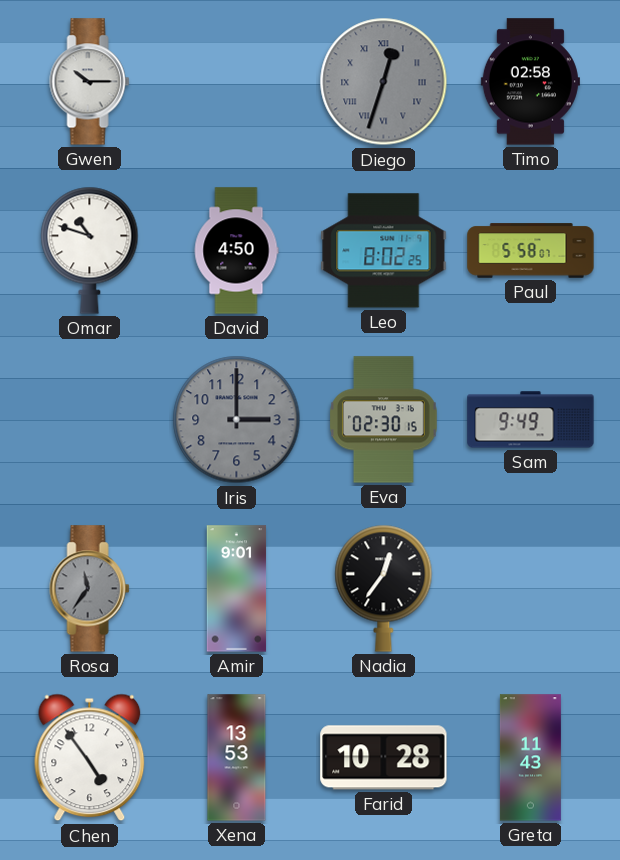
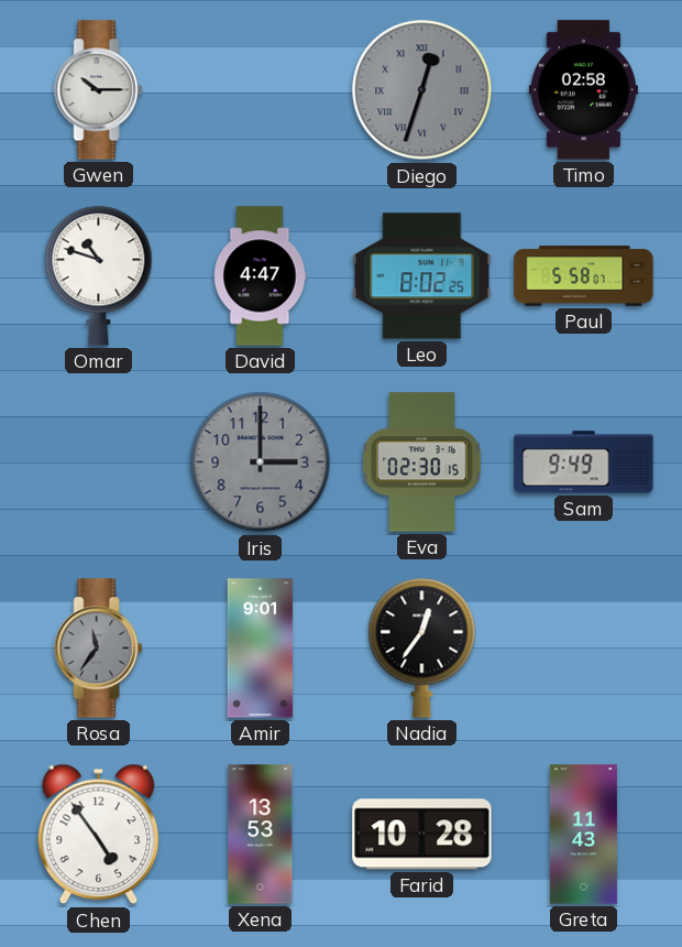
David: 4:50 -> 4:47
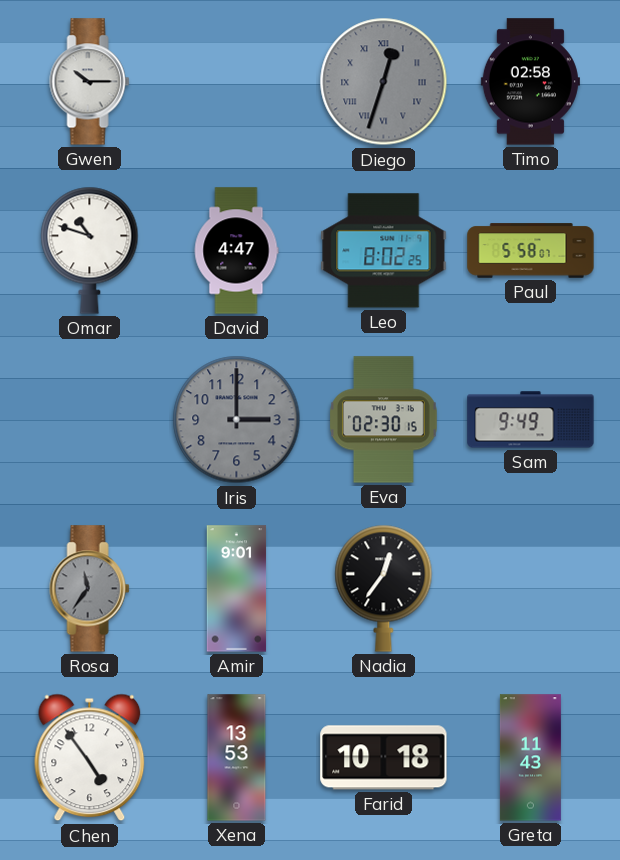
Farid: 10:28 -> 10:18
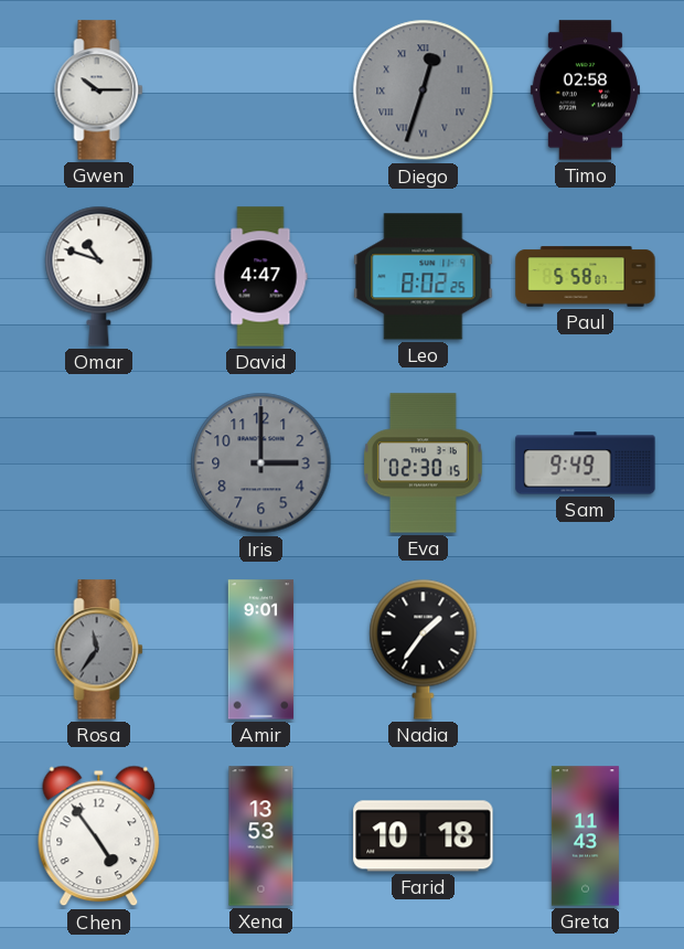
Nadia: 12:36 -> 1:36
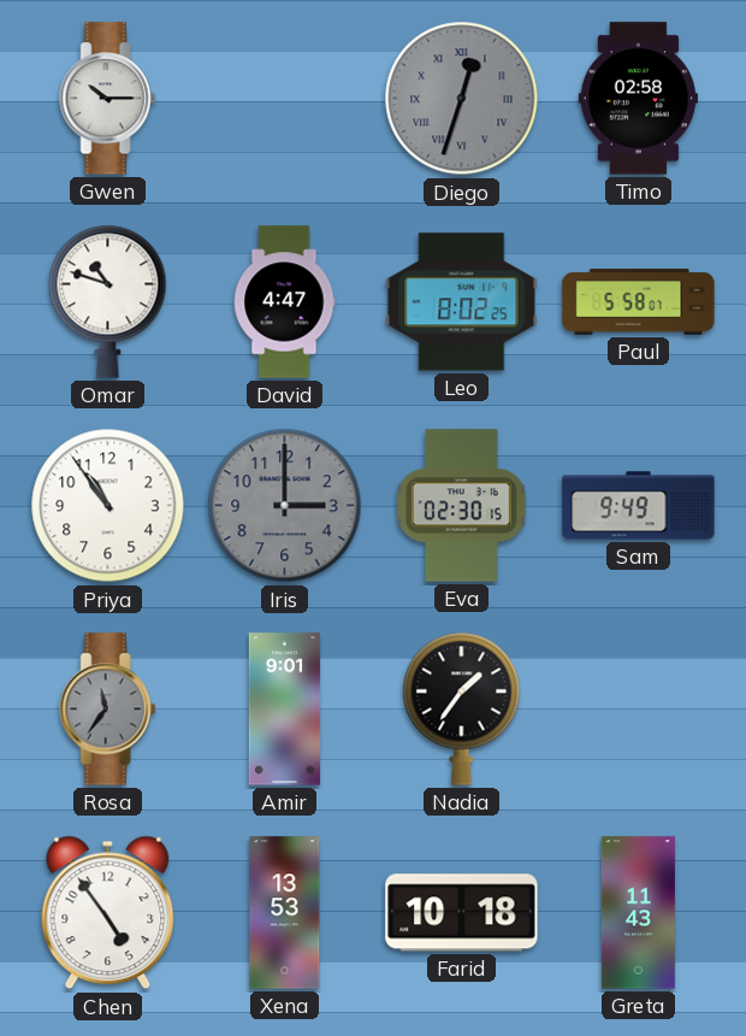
Priya: none -> 10:54
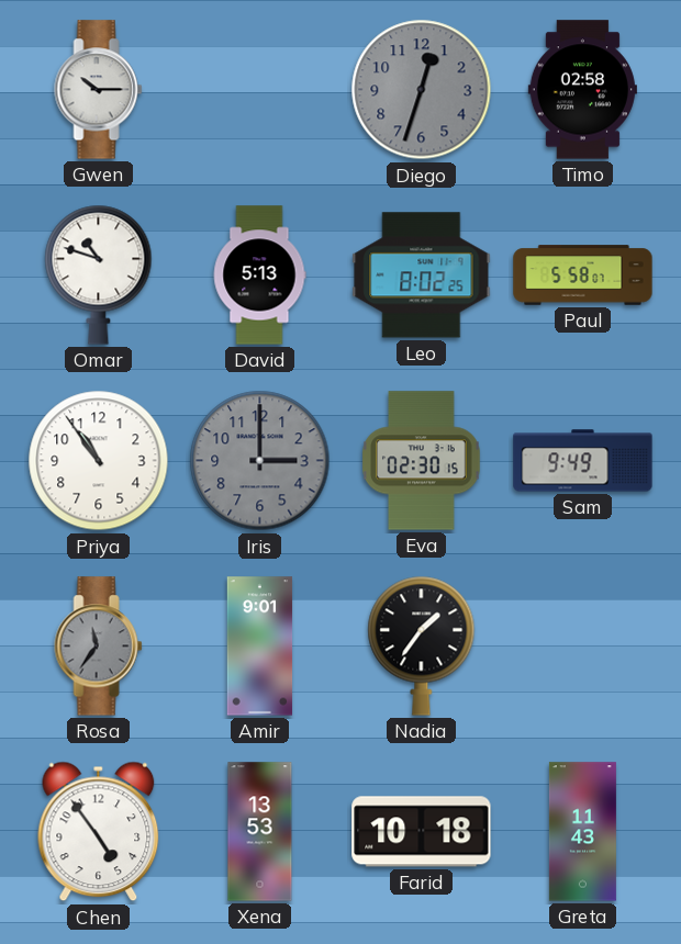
Diego numerals: Roman -> Arabic
David: 4:47 -> 5:13
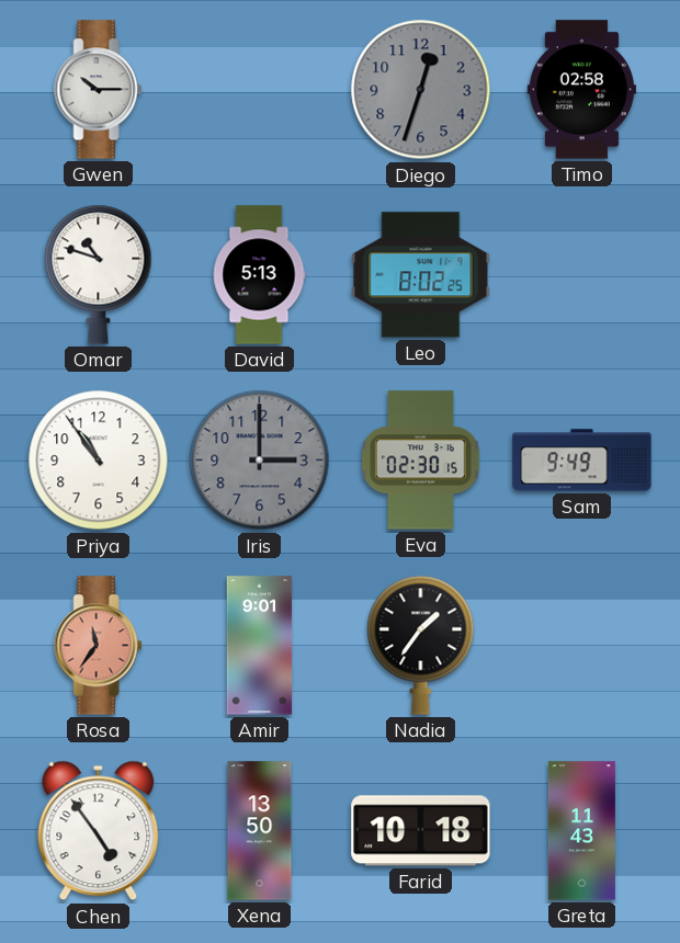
Paul: 5:58 -> none
Rosa dial: grey -> salmon
Xena: 13:53 -> 13:50
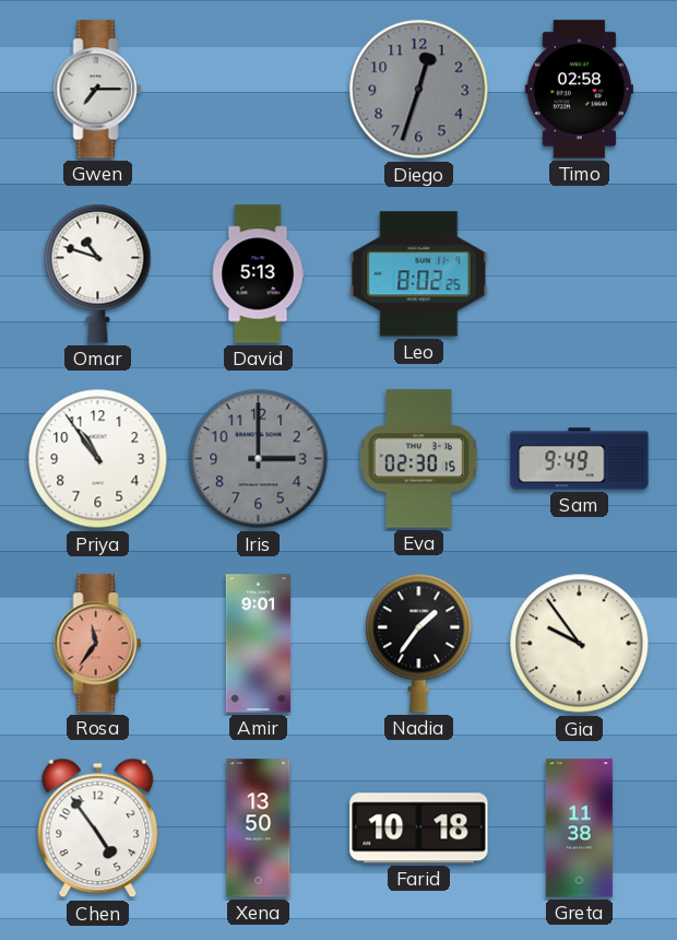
Gwen: 10:15 -> 7:15
Gia: none -> 9:54
Greta: 11:43 -> 11:38
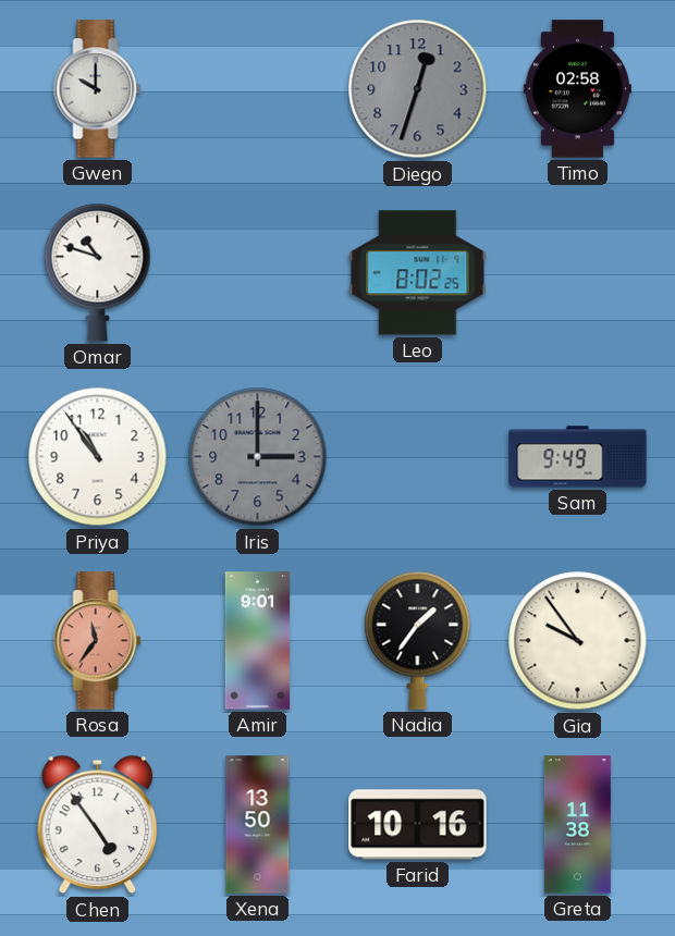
Gwen: 7:15 -> 10:00
David: 5:13 -> none
Eva: 02:30 -> none
Farid: 10:18 -> 10:16
